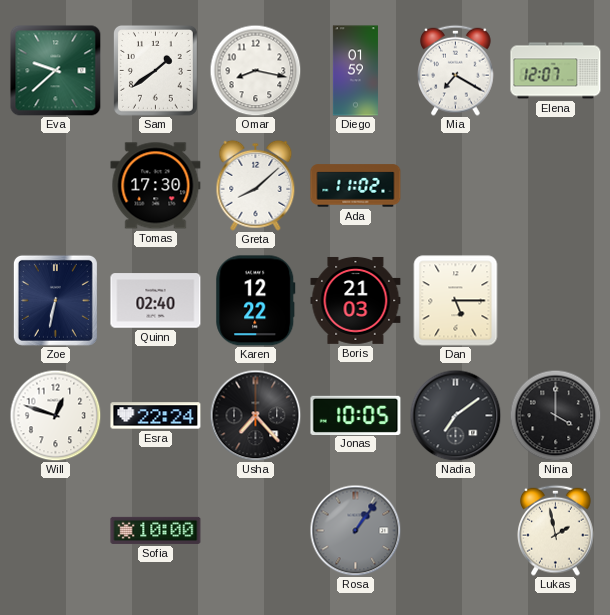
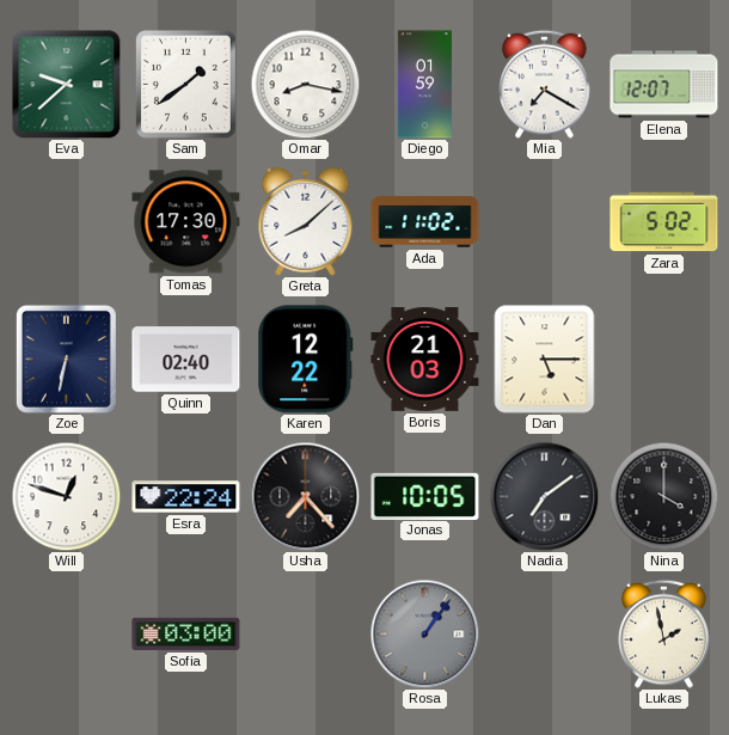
Zara: none -> 5:02
Sofia: 10:00 -> 03:00
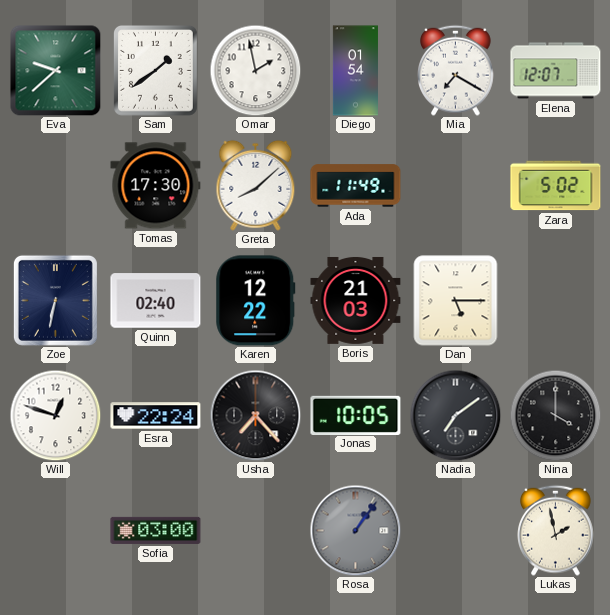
Omar: 8:17 -> 1:58
Diego: 01:59 -> 01:54
Ada: 11:02 -> 11:49
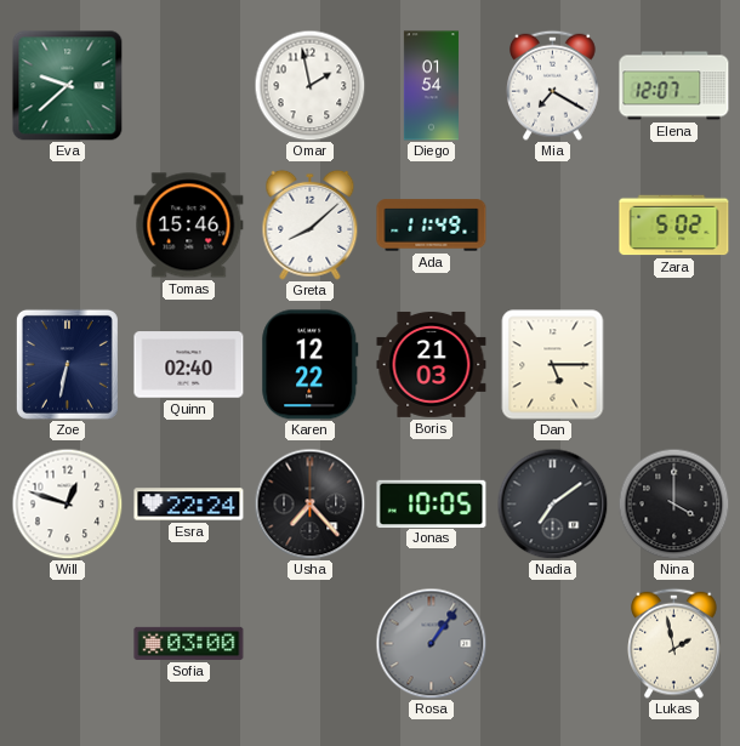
Sam: 1:39 -> none
Tomas: 17:30 -> 15:46
